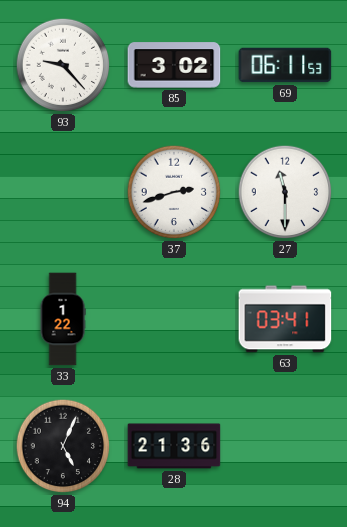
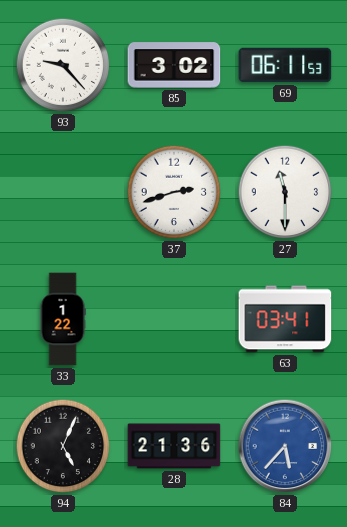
84: none -> 5:37
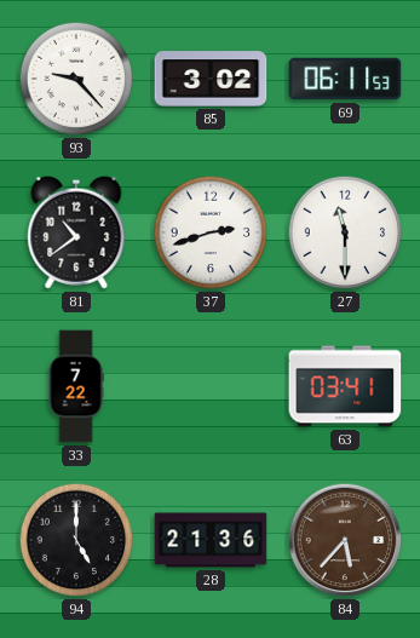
81: none -> 10:39
33: 1:22 -> 7:22
94: 5:04 -> 5:00
84 dial: blue -> brown
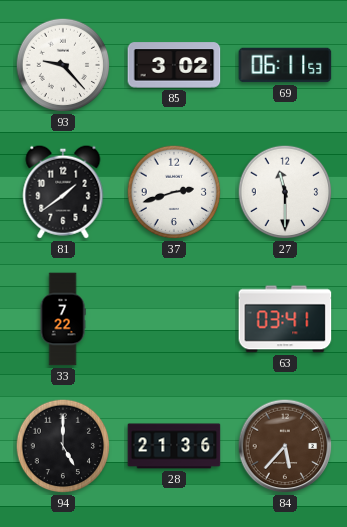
81: 10:39 -> 1:39
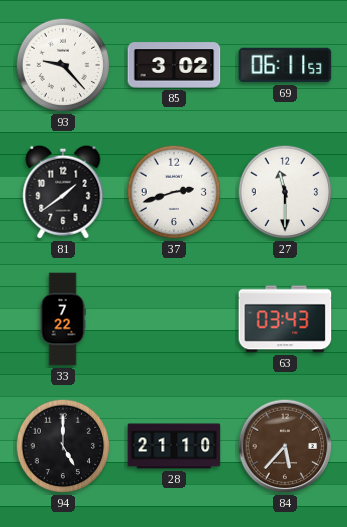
63: 03:41 -> 03:43
28: 21:36 -> 21:10
